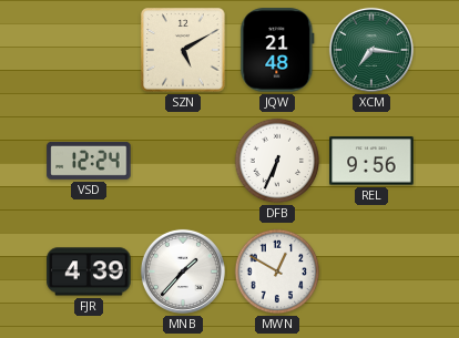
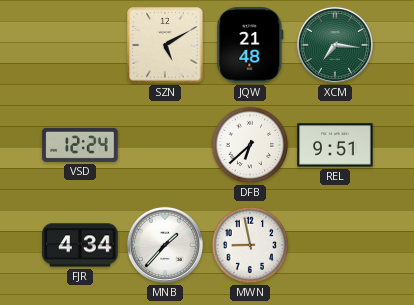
DFB: 6:34 -> 6:38
REL: 9:56 -> 9:51
FJR: 4:39 -> 4:34
MWN: 12:50 -> 8:58
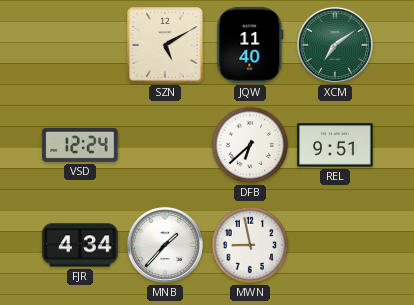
JQW: 21:48 -> 11:40
XCM: 7:16 -> 7:09
